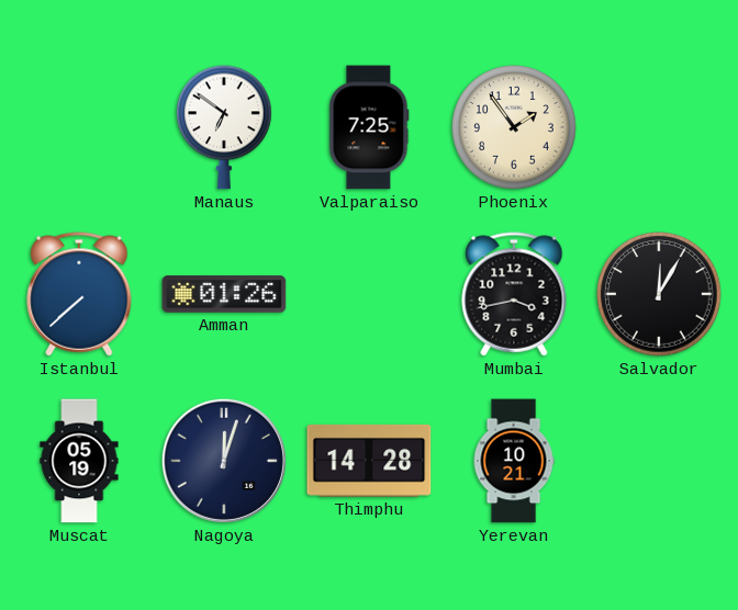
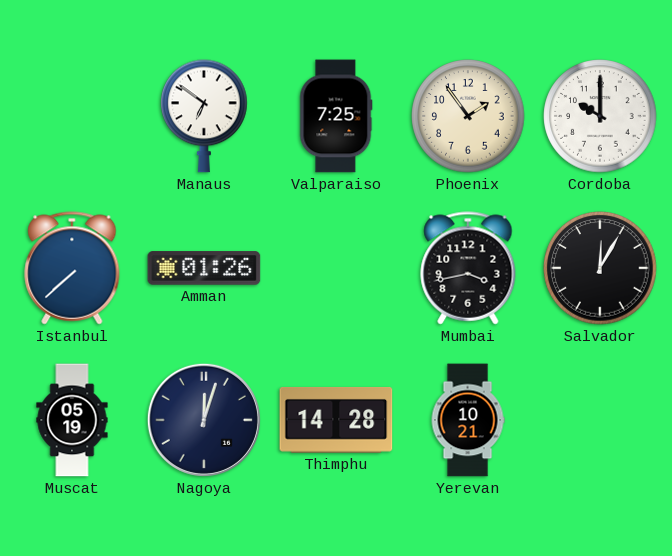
Cordoba: none -> 10:00
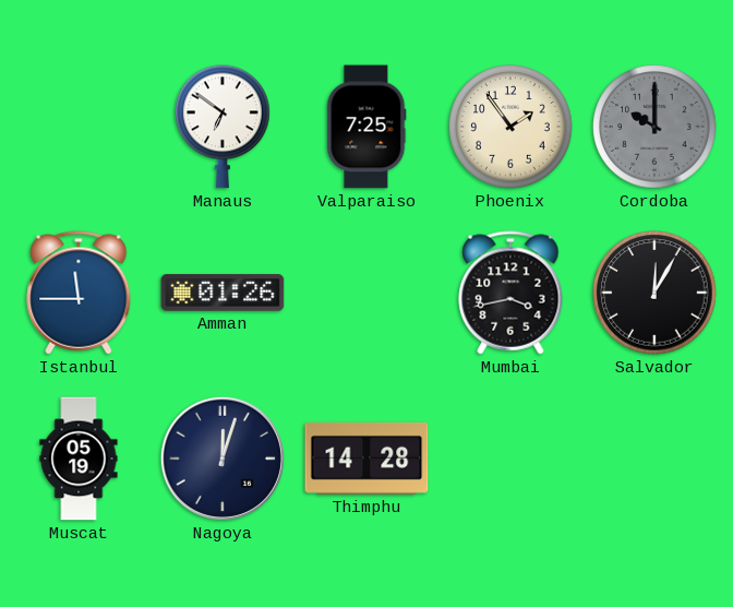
Cordoba dial: white -> grey
Istanbul: 7:38 -> 11:45
Yerevan: 10:21 -> none
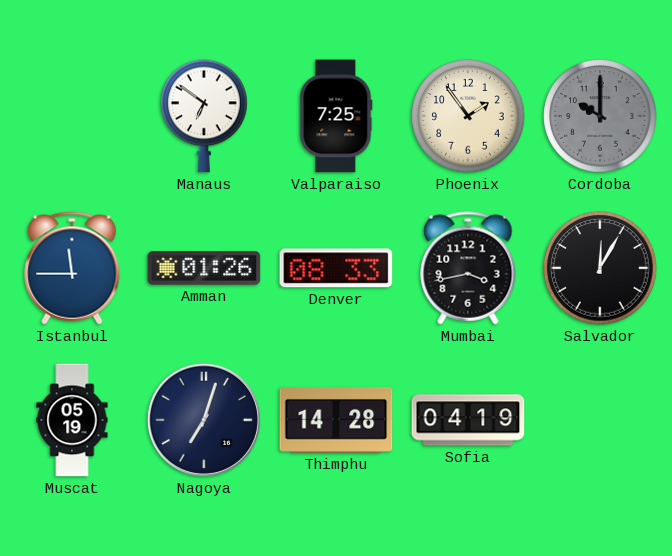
Denver: none -> 08:33
Nagoya: 12:03 -> 7:03
Sofia: none -> 04:19
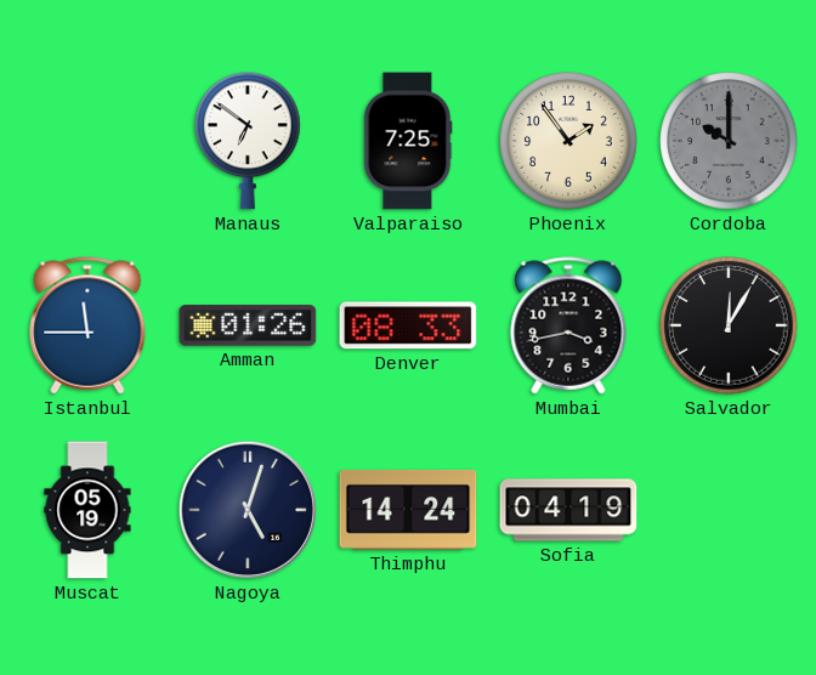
Nagoya: 7:03 -> 5:03
Thimphu: 14:28 -> 14:24
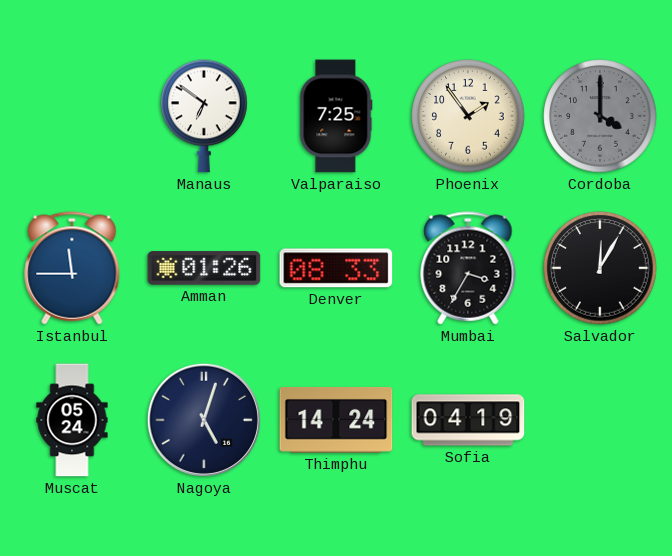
Cordoba: 10:00 -> 4:00
Mumbai: 3:43 -> 3:35
Muscat: 05:19 -> 05:24
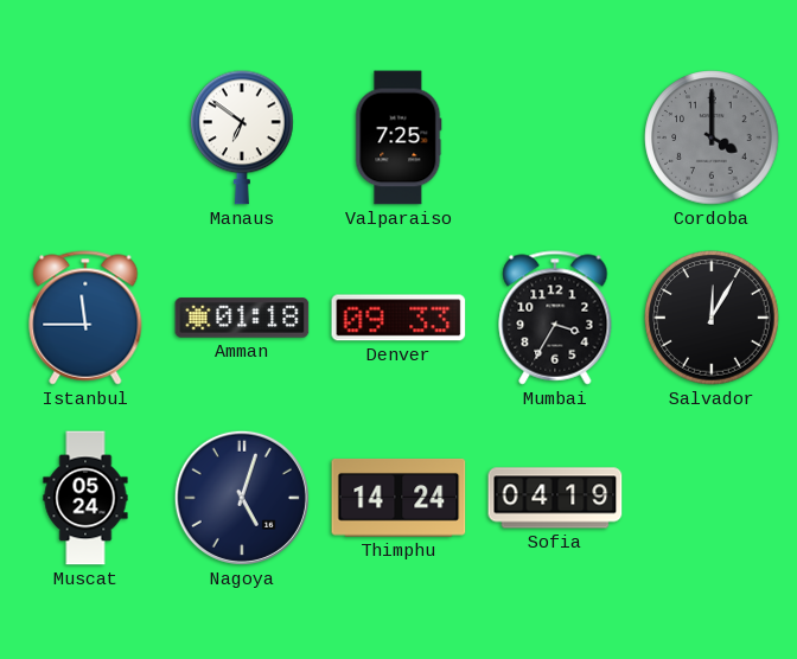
Phoenix: 1:54 -> none
Amman: 01:26 -> 01:18
Denver: 08:33 -> 09:33
